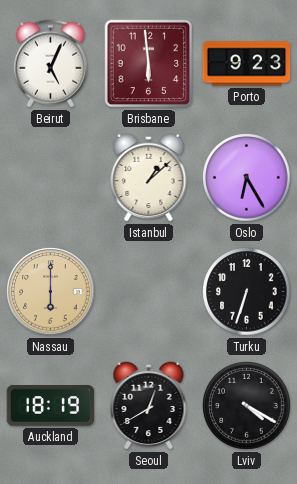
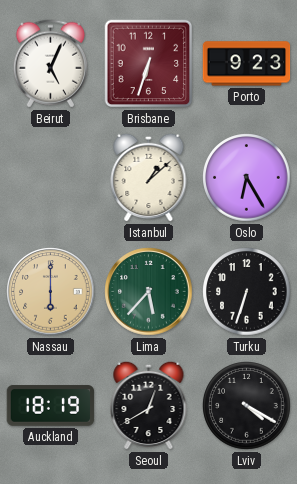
Brisbane: 5:59 -> 6:33
Lima: none -> 5:37
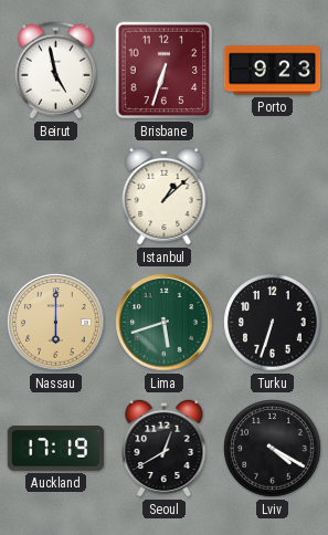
Beirut: 5:04 -> 4:58
Oslo: 6:25 -> none
Lima: 5:37 -> 5:42
Auckland: 18:19 -> 17:19
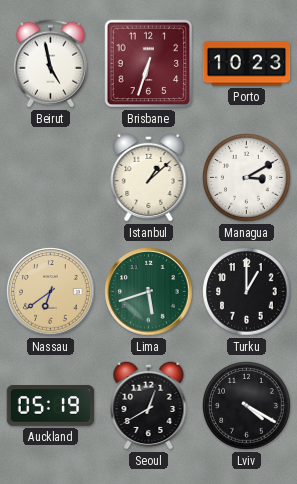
Porto: 9:23 -> 10:23
Managua: none -> 3:10
Nassau: 6:00 -> 6:39
Turku: 6:33 -> 1:00
Auckland: 17:19 -> 05:19
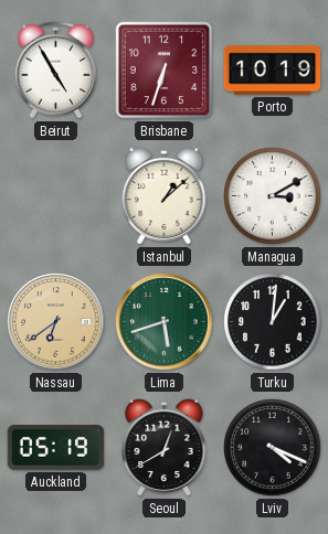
Beirut: 4:58 -> 4:55
Porto: 10:23 -> 10:19
Turku: 1:00 -> 1:01
Lviv: 4:20 -> 4:19
